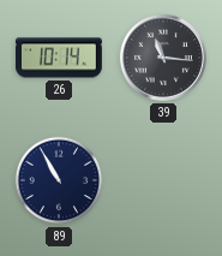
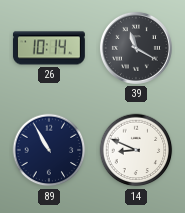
39: 11:16 -> 11:20
14: none -> 8:49
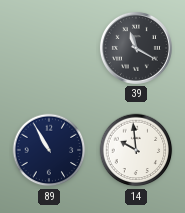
26: 10:14 -> none
14: 8:49 -> 9:59
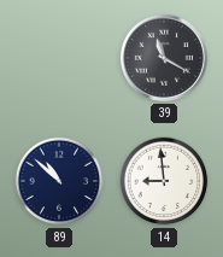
89: 10:55 -> 10:52
14: 9:59 -> 8:59
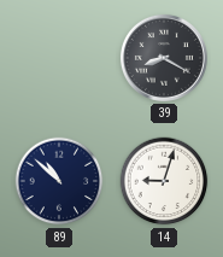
39: 11:20 -> 8:20
14: 8:59 -> 9:03
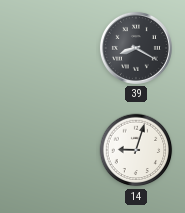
89: 10:52 -> none
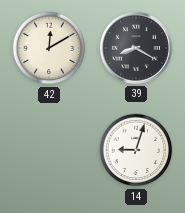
42: none -> 12:10
